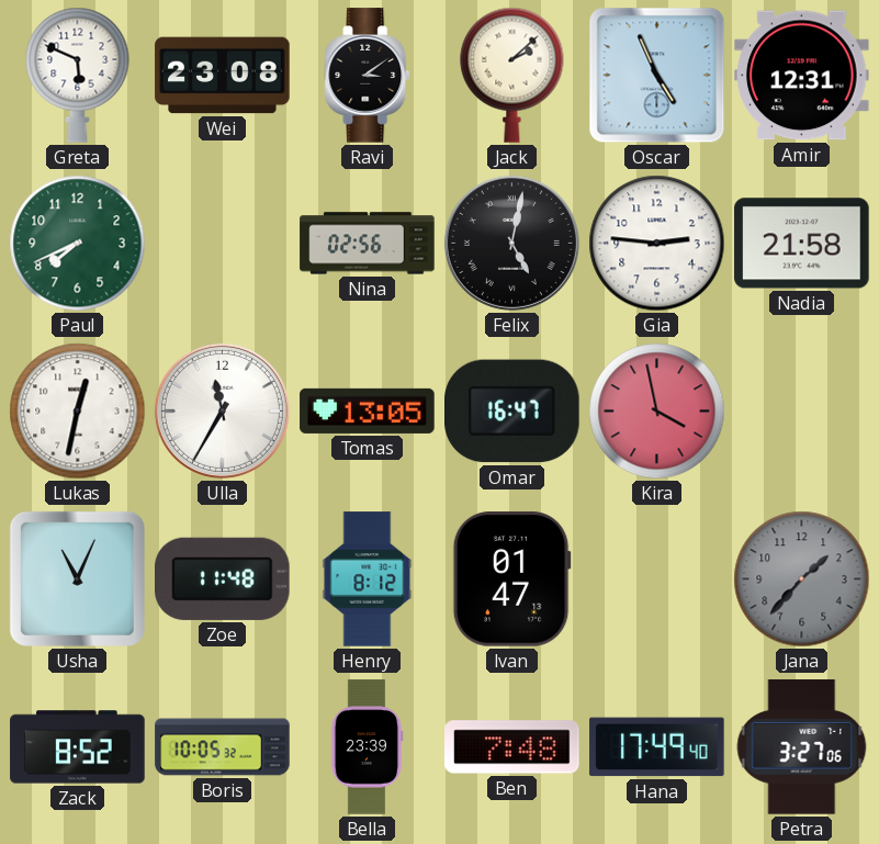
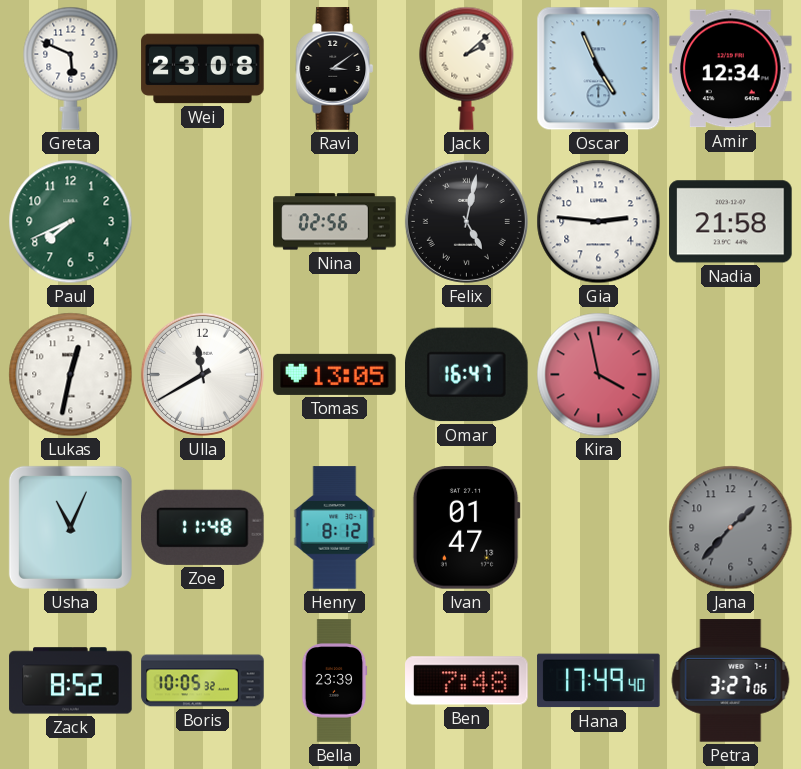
Amir: 12:31 -> 12:34
Ulla: 11:35 -> 11:40
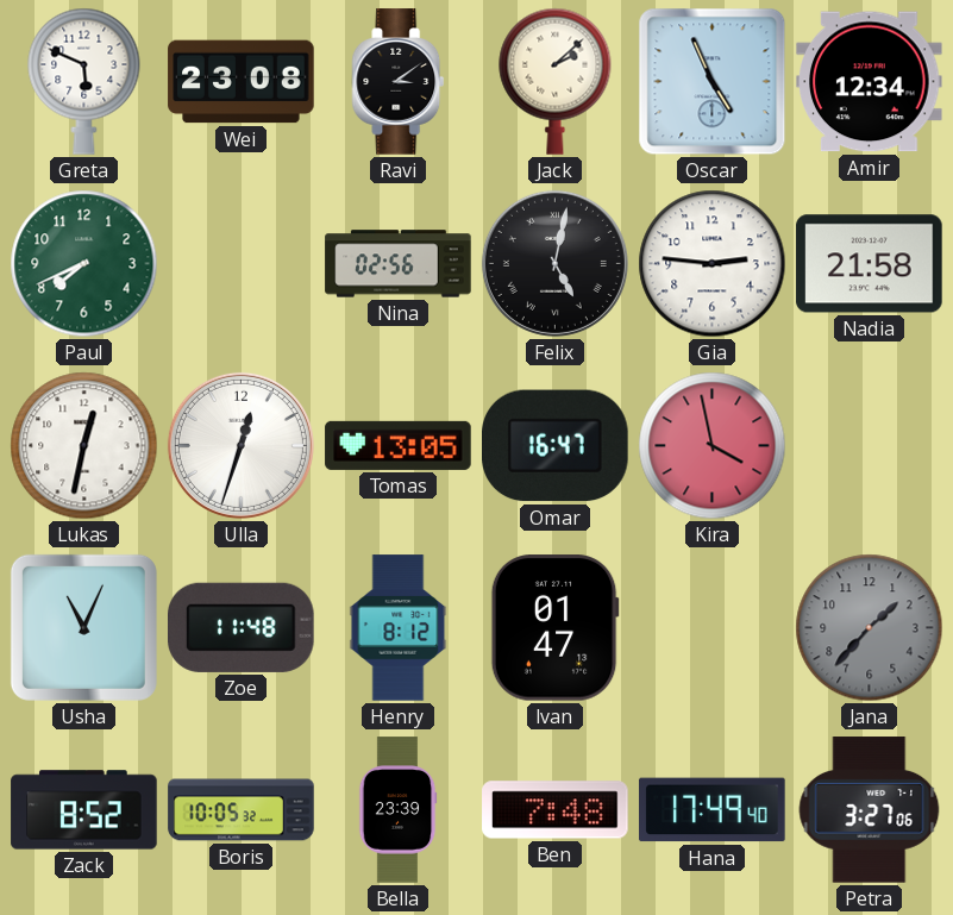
Ulla: 11:40 -> 12:33
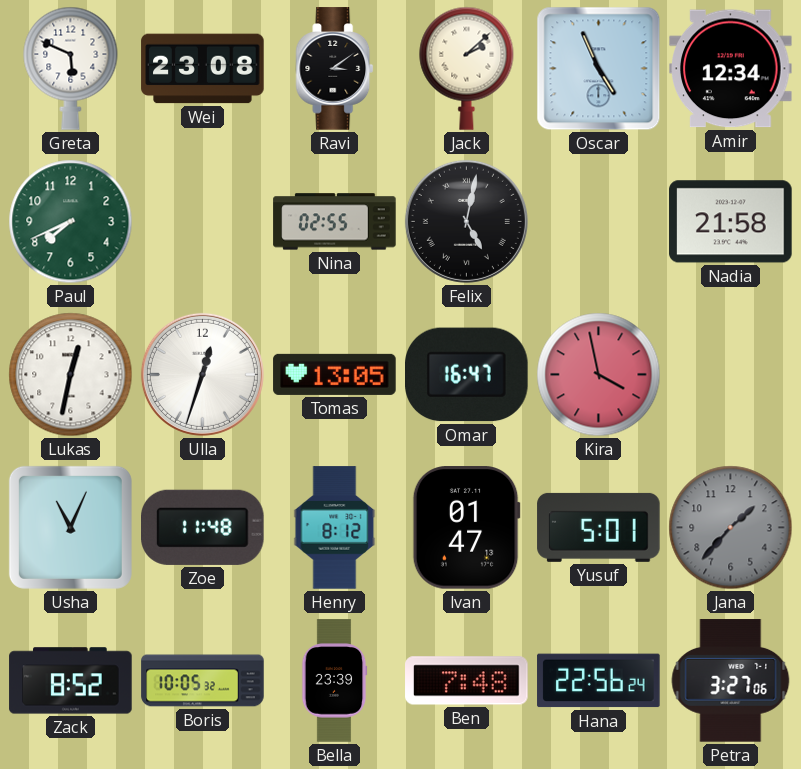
Nina: 02:56 -> 02:55
Gia: 2:46 -> none
Yusuf: none -> 5:01
Hana: 17:49 -> 22:56
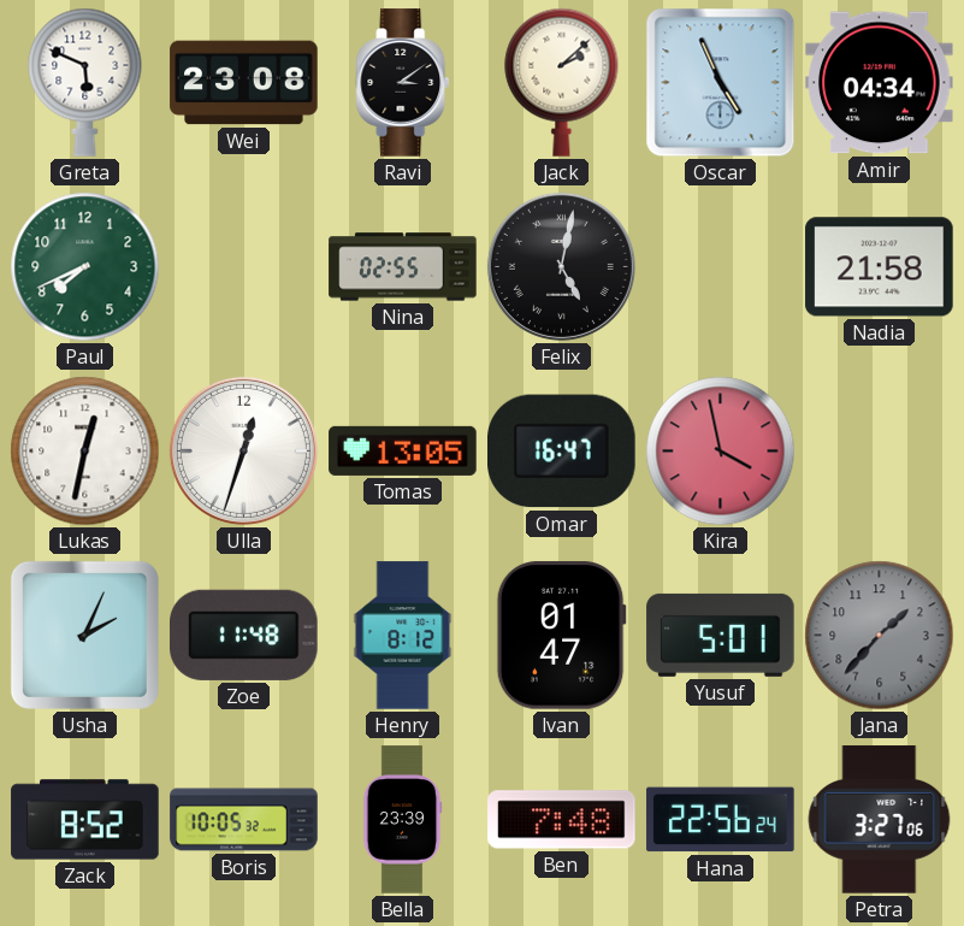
Amir: 12:34 -> 04:34
Usha: 11:04 -> 2:04
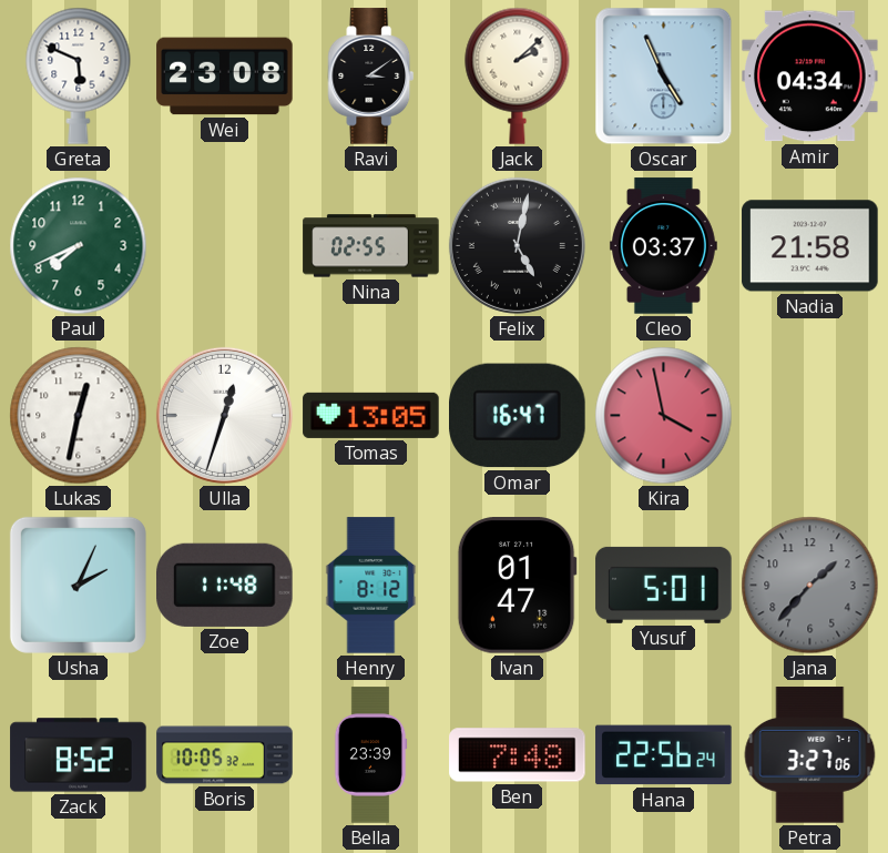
Cleo: none -> 03:37
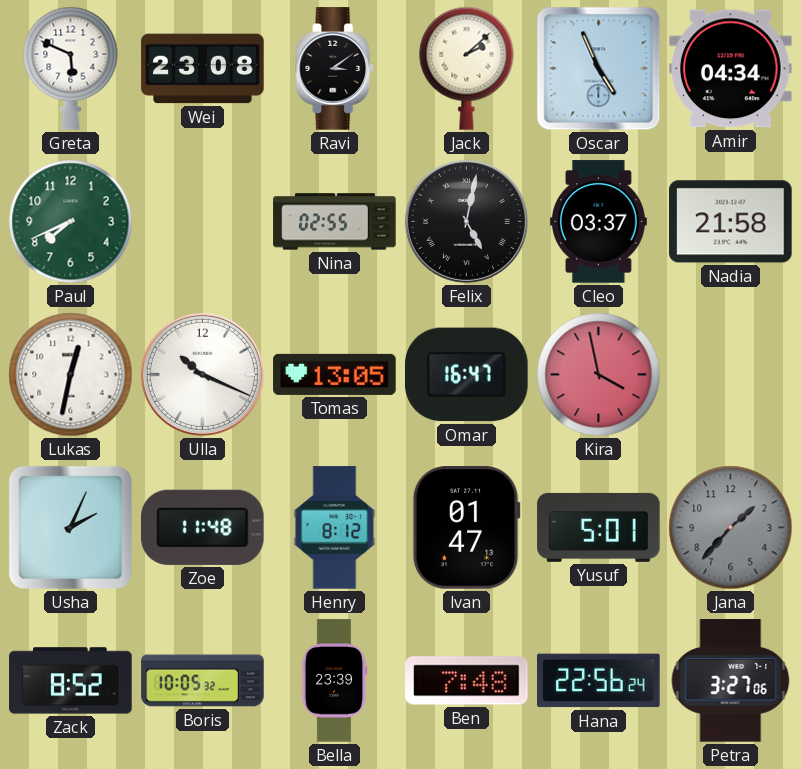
Ulla: 12:33 -> 10:19
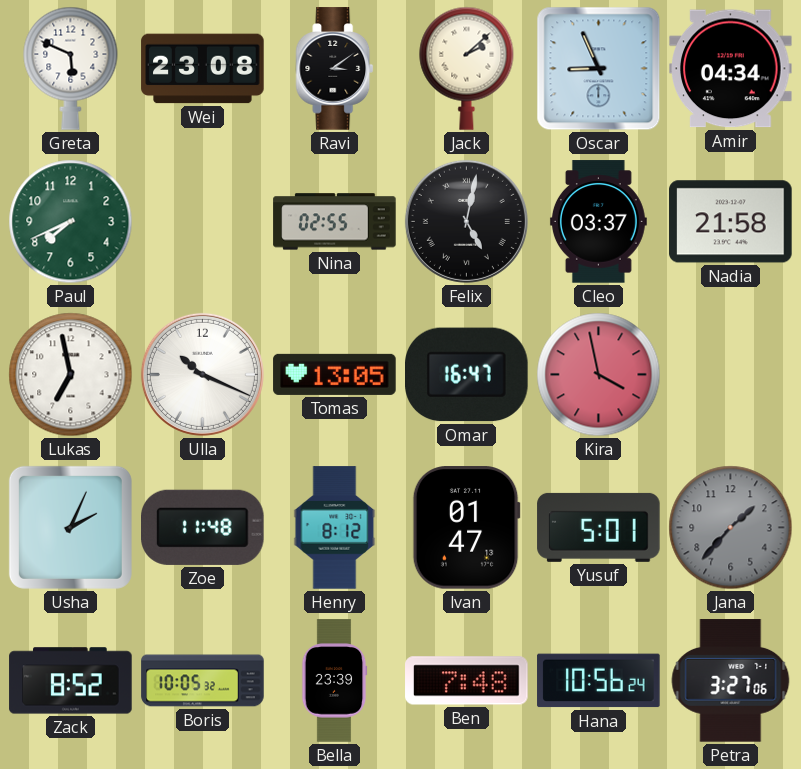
Oscar: 4:56 -> 8:56
Lukas: 12:32 -> 6:58
Hana: 22:56 -> 10:56
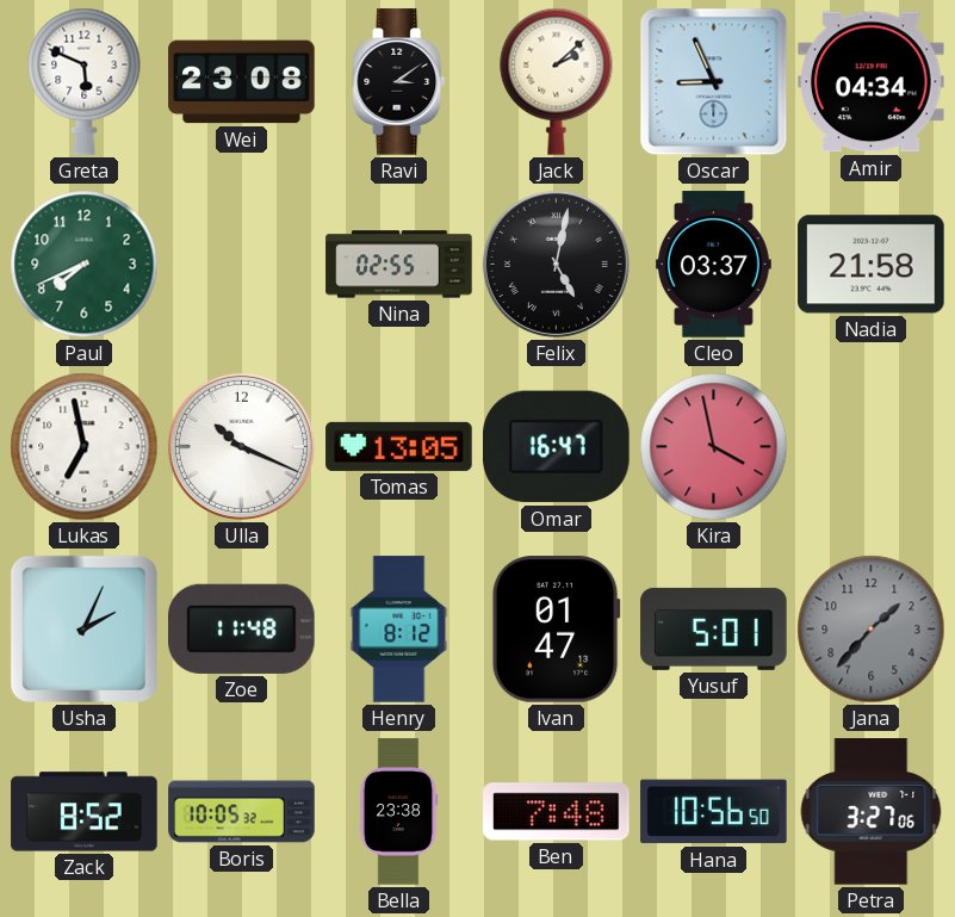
Bella: 23:39 -> 23:38
Hana: 10:56:24 -> 10:56:50
